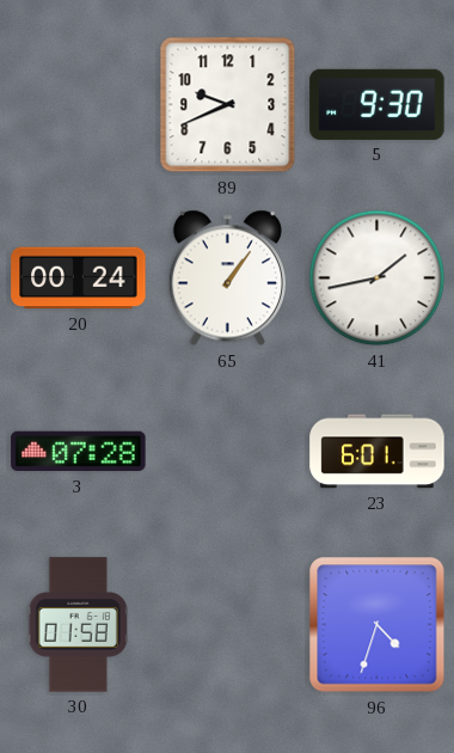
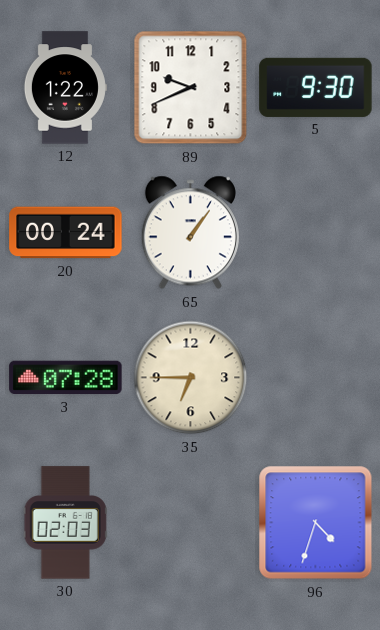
12: none -> 1:22
41: 1:43 -> none
35: none -> 6:45
23: 6:01 -> none
30: 01:58 -> 02:03
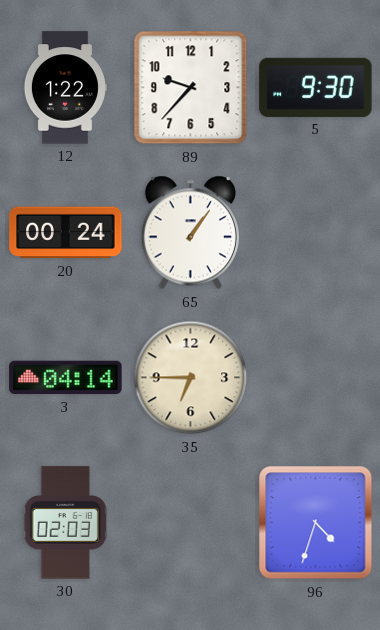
89: 9:41 -> 9:37
3: 07:28 -> 04:14
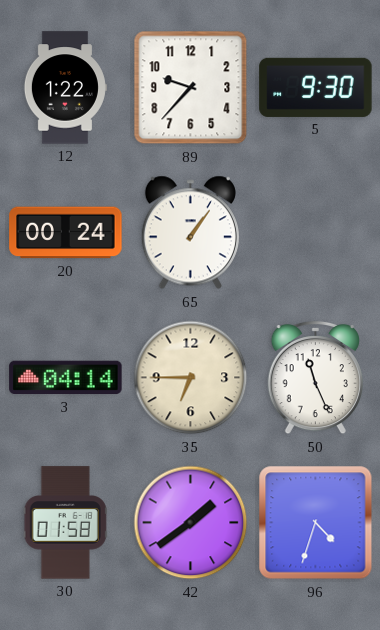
50: none -> 11:26
30: 02:03 -> 01:58
42: none -> 1:39
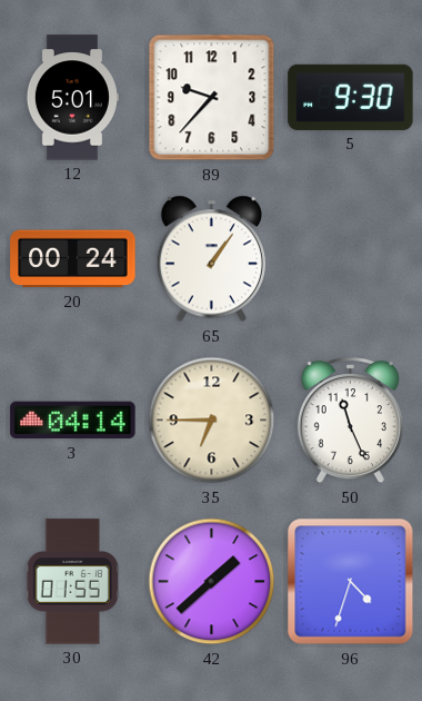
12: 1:22 -> 5:01
30: 01:58 -> 01:55
42: 1:39 -> 1:38
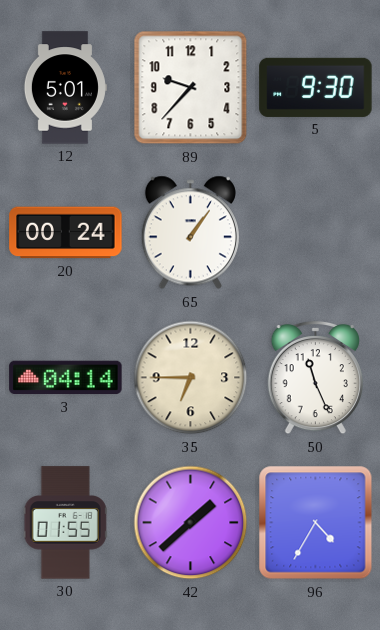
96: 4:33 -> 4:35
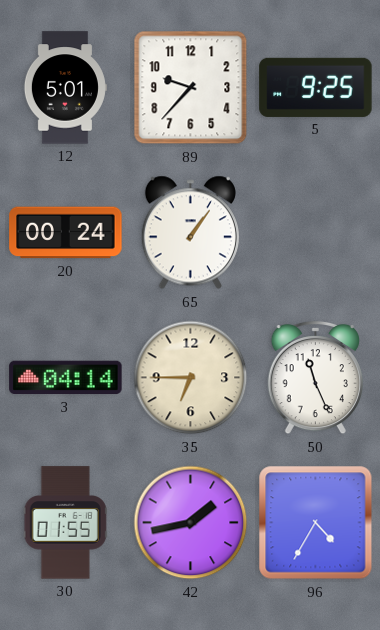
5: 9:30 -> 9:25
42: 1:38 -> 1:43
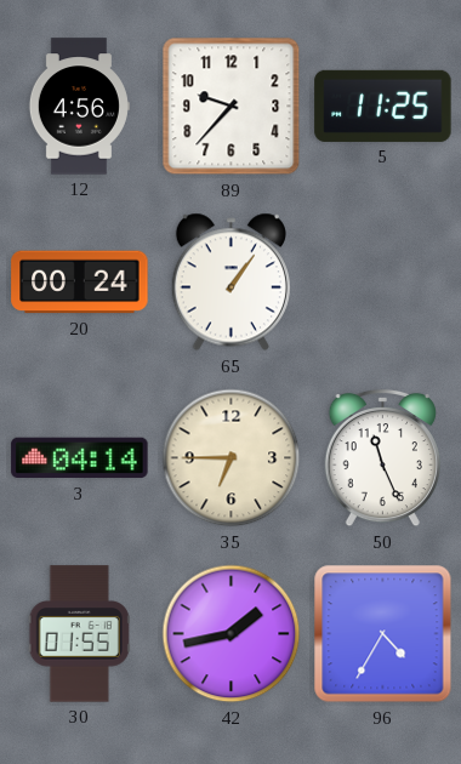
12: 5:01 -> 4:56
5: 9:25 -> 11:25
